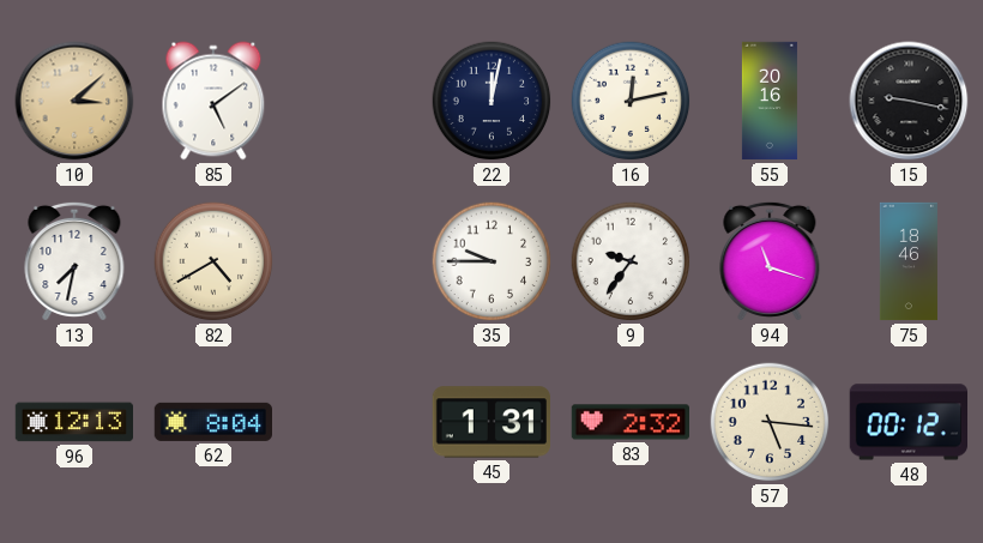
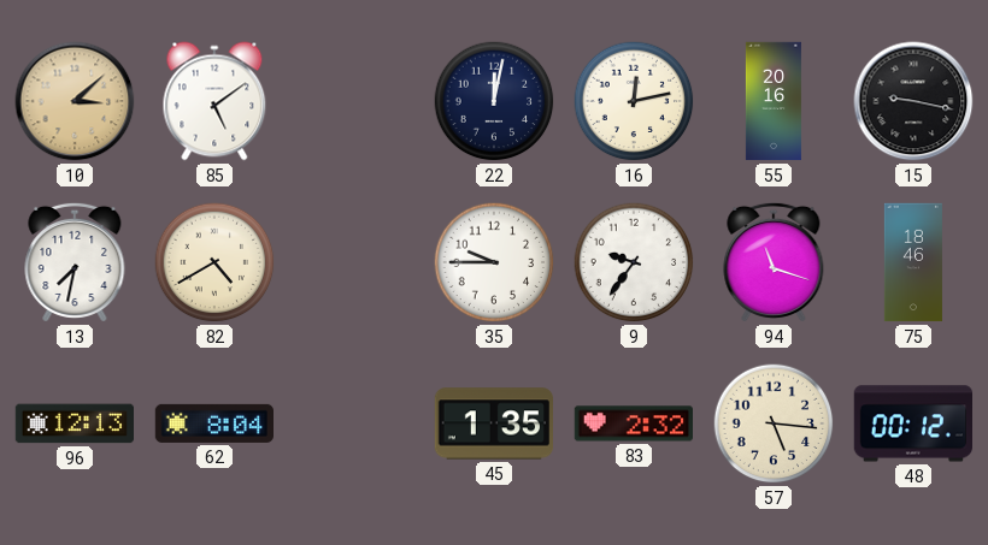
45: 1:31 -> 1:35
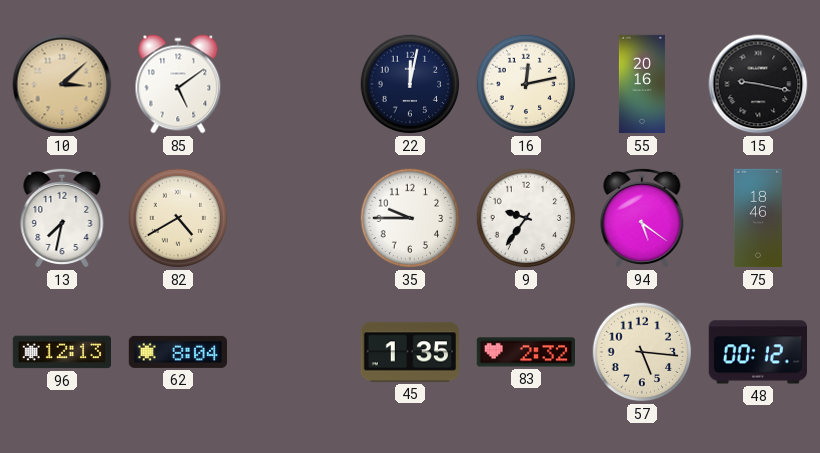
94: 11:18 -> 5:21
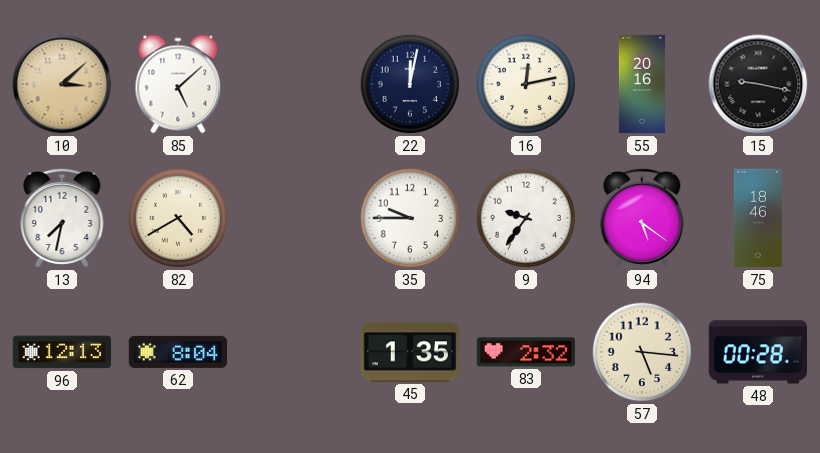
85: 5:09 -> 5:08
48: 00:12 -> 00:28
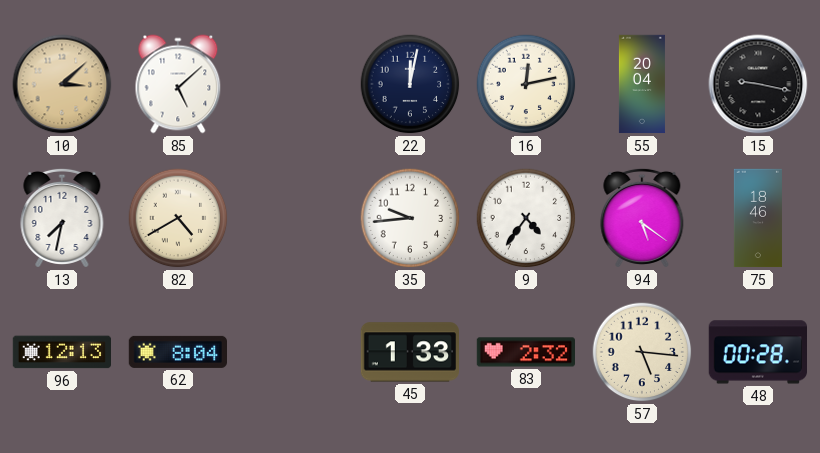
55: 20:16 -> 20:04
35: 9:45 -> 9:44
9: 9:36 -> 4:36
45: 1:35 -> 1:33
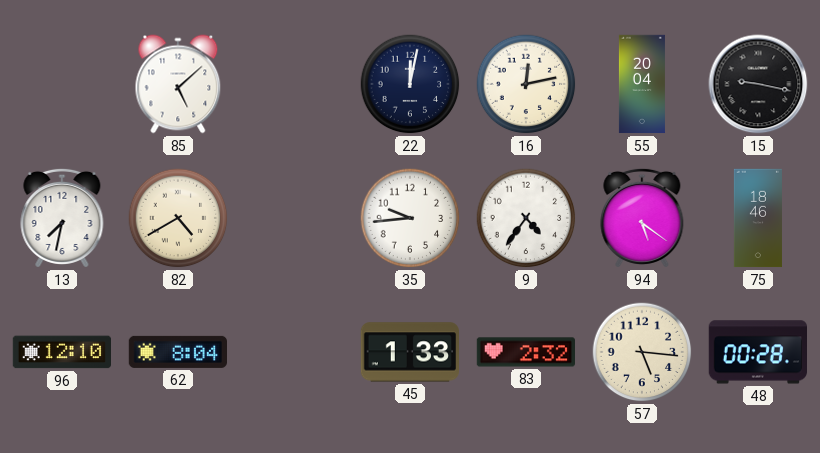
10: 3:08 -> none
96: 12:13 -> 12:10
